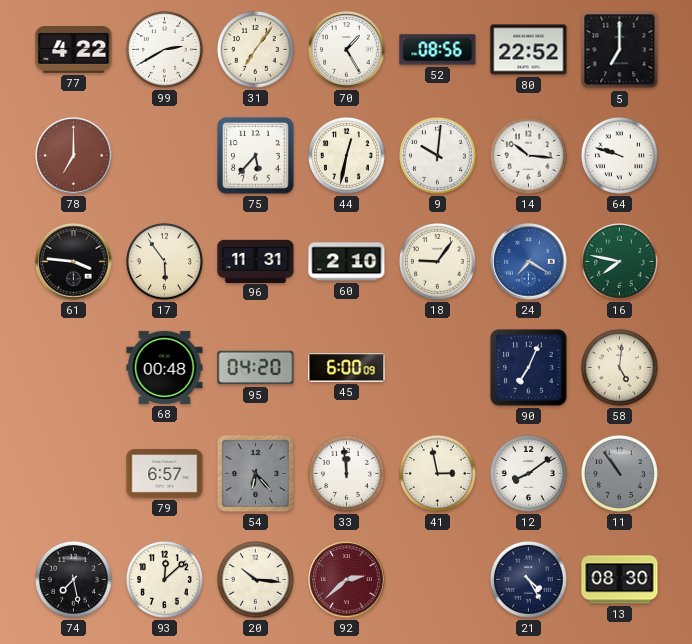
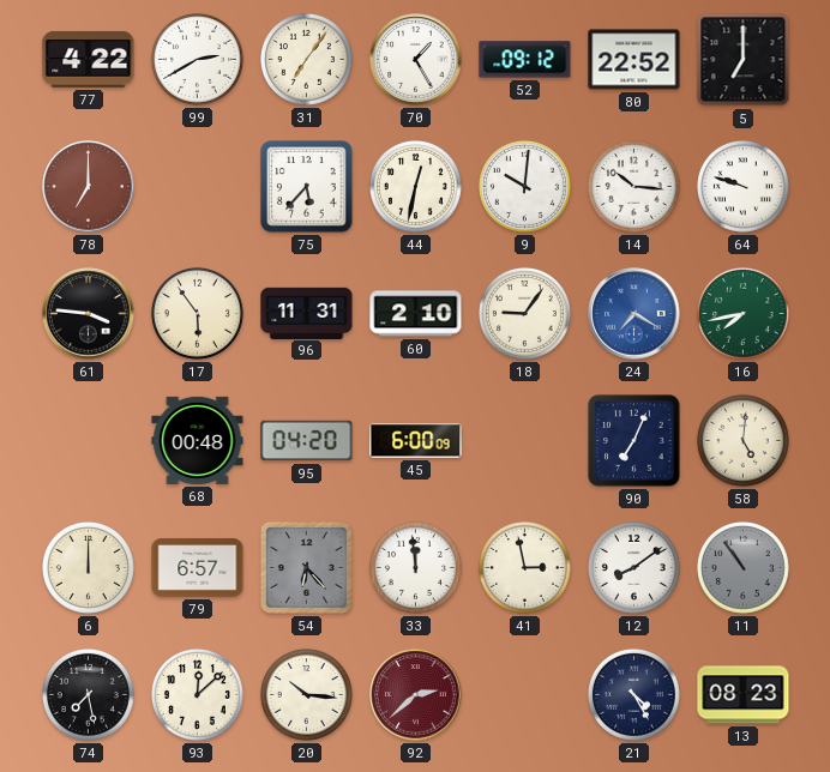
52: 08:56 -> 09:12
16: 7:47 -> 7:43
6: none -> 12:00
13: 08:30 -> 08:23
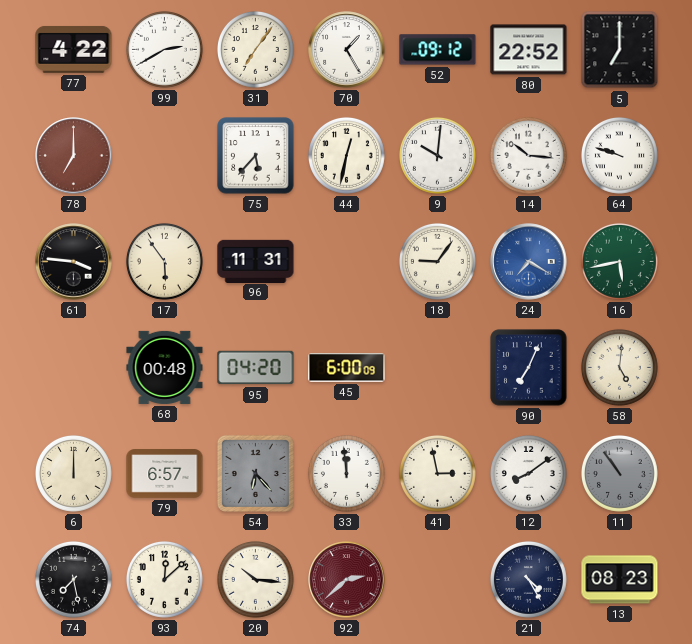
60: 2:10 -> none
16: 7:43 -> 5:43
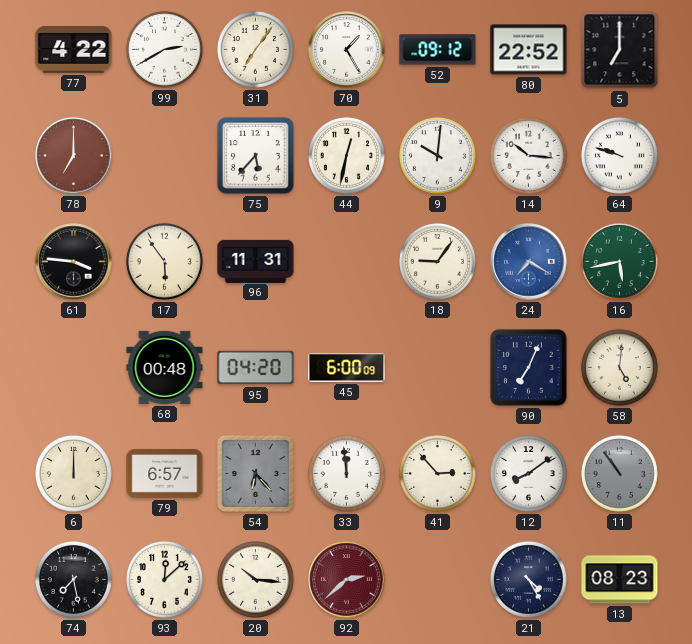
41: 2:58 -> 2:53
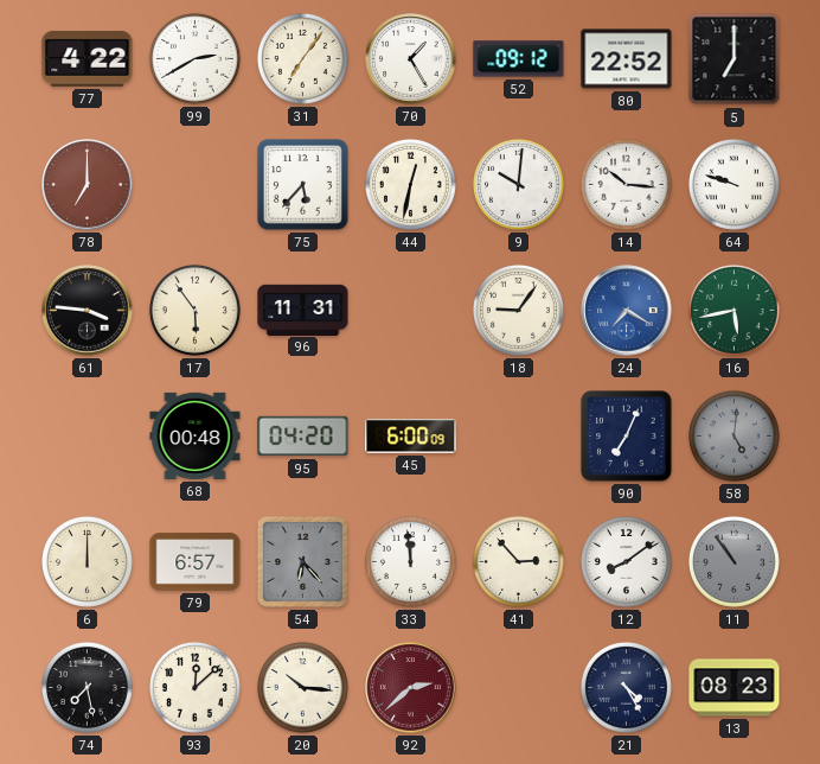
58 dial: cream -> grey
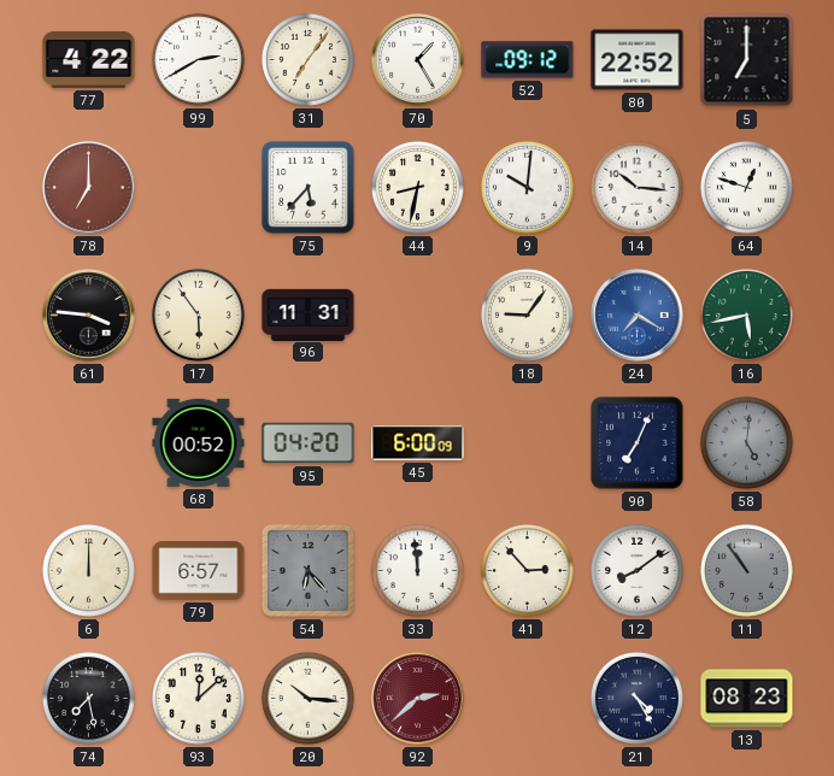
44: 12:32 -> 8:32
64: 9:48 -> 12:48
68: 00:48 -> 00:52
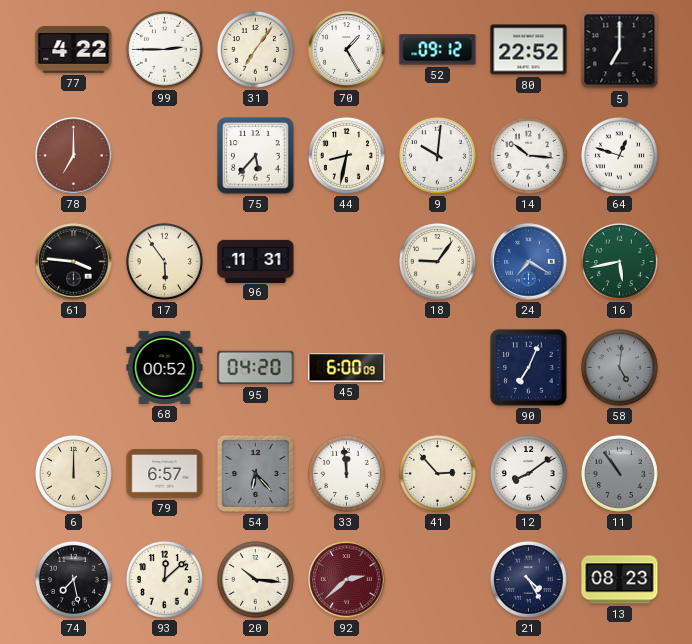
99: 2:40 -> 2:45
